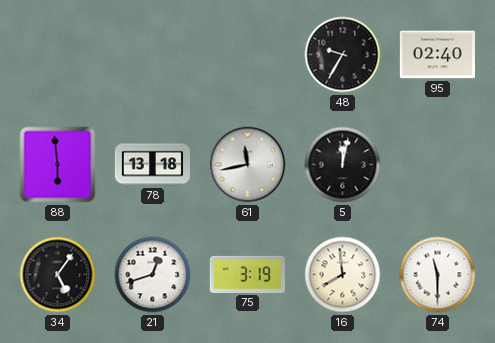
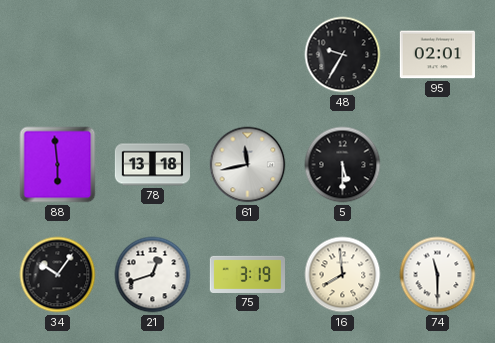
95: 02:40 -> 02:01
5: 12:02 -> 5:30
34: 5:06 -> 10:06
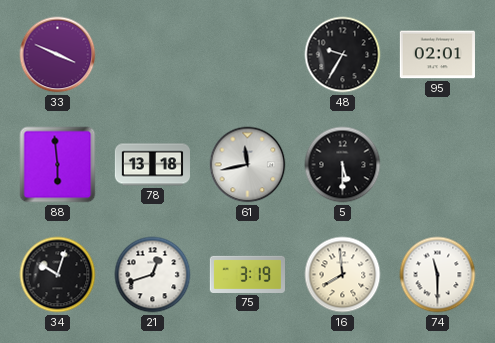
33: none -> 3:49
34: 10:06 -> 10:03
